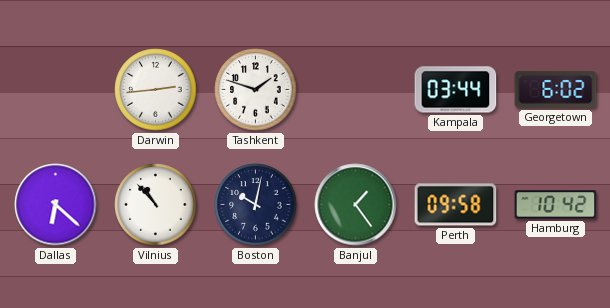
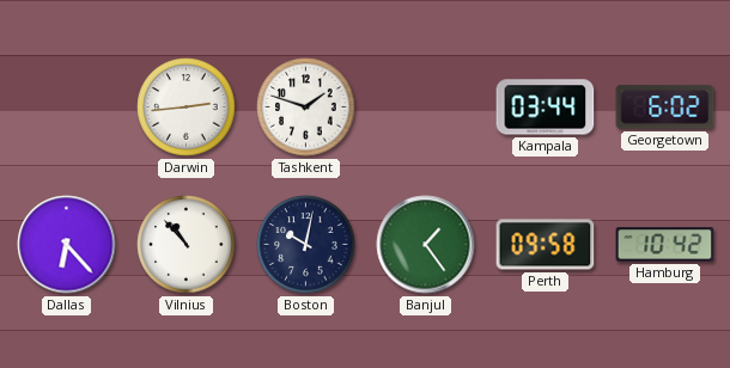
Dallas: 6:22 -> 6:23
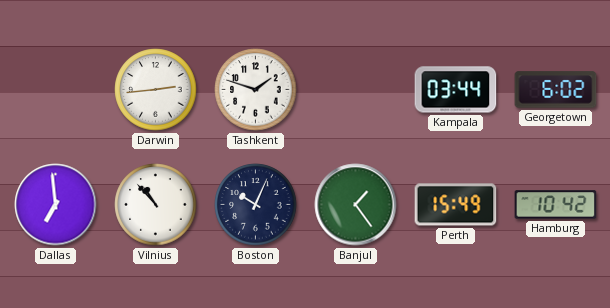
Dallas: 6:23 -> 6:59
Boston: 10:02 -> 10:04
Perth: 09:58 -> 15:49
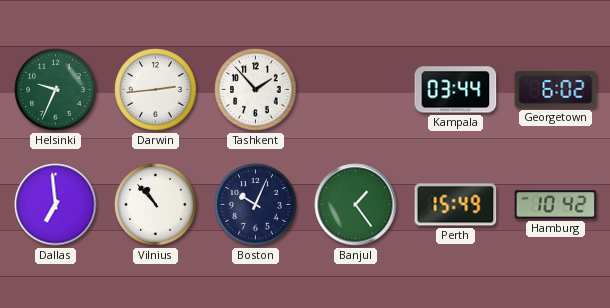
Helsinki: none -> 9:34
Tashkent: 1:48 -> 1:53
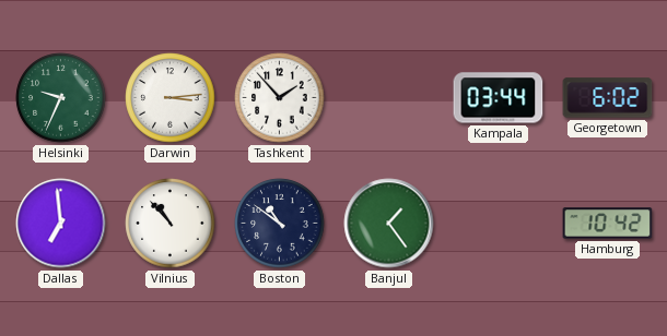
Darwin: 2:44 -> 3:14
Boston: 10:04 -> 10:51
Perth: 15:49 -> none
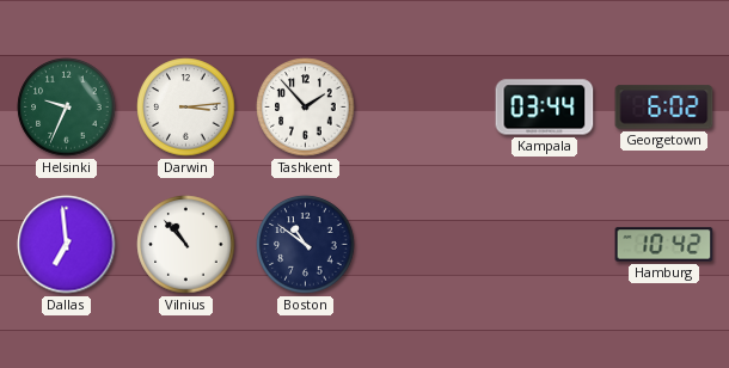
Banjul: 1:24 -> none
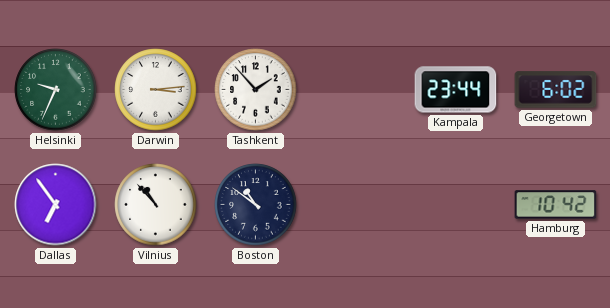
Kampala: 03:44 -> 23:44
Dallas: 6:59 -> 6:54
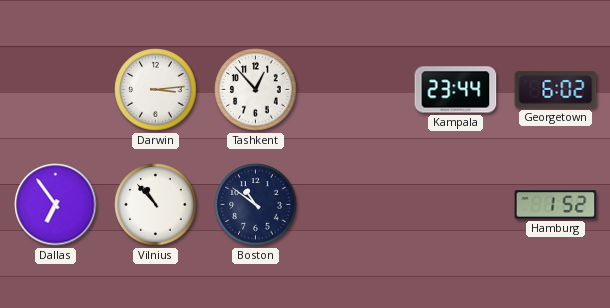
Helsinki: 9:34 -> none
Tashkent: 1:53 -> 12:53
Hamburg: 10:42 -> 1:52
